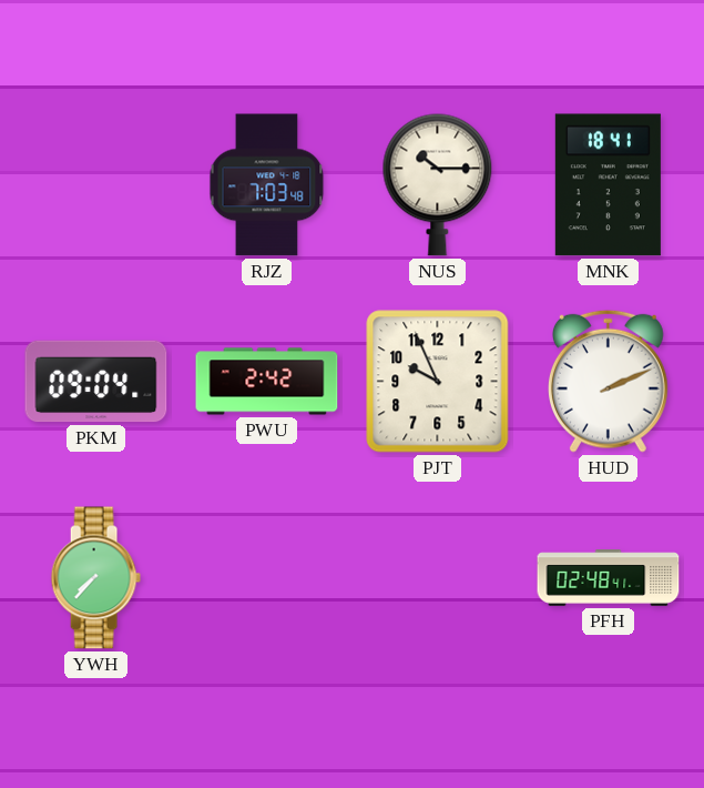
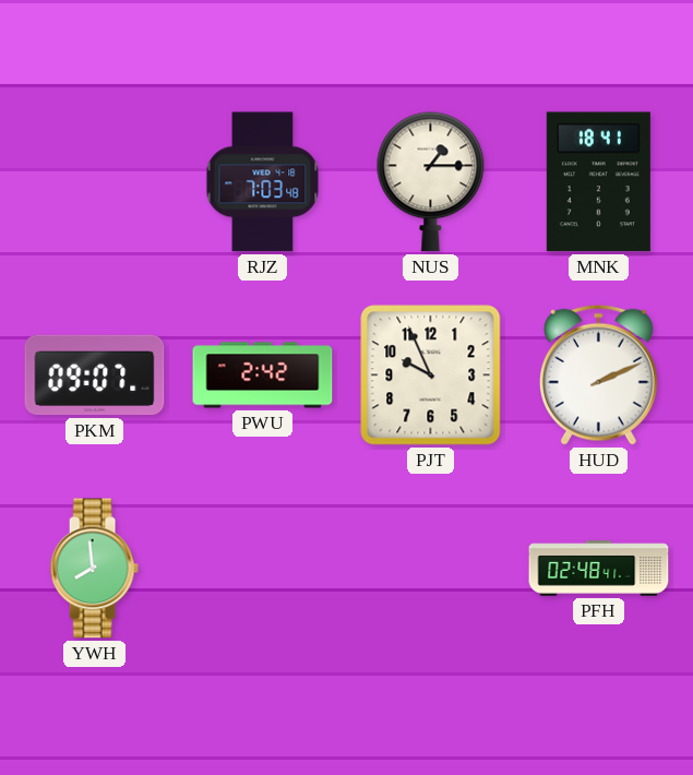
NUS: 10:15 -> 1:15
PKM: 09:04 -> 09:07
YWH: 7:37 -> 7:59
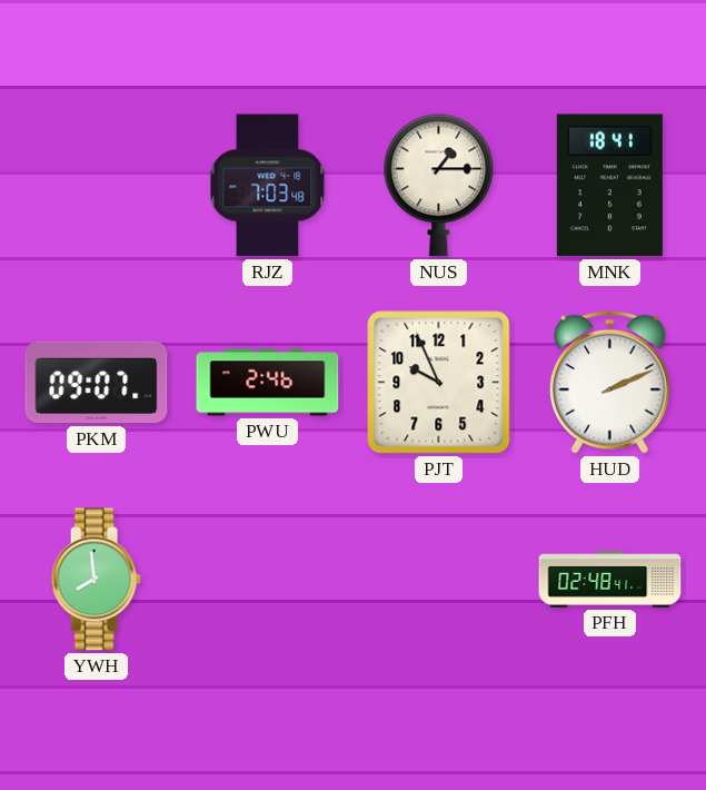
PWU: 2:42 -> 2:46
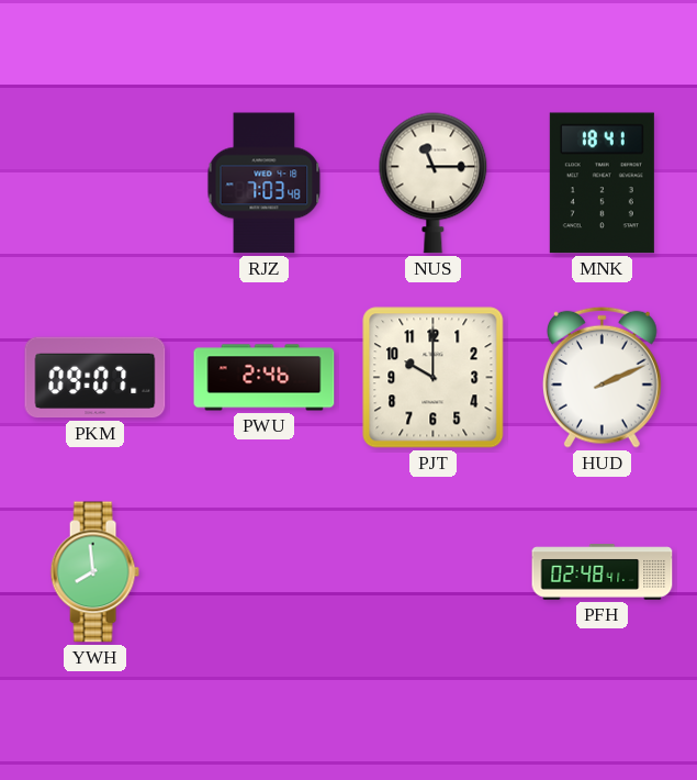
NUS: 1:15 -> 11:15
PJT: 9:56 -> 10:00
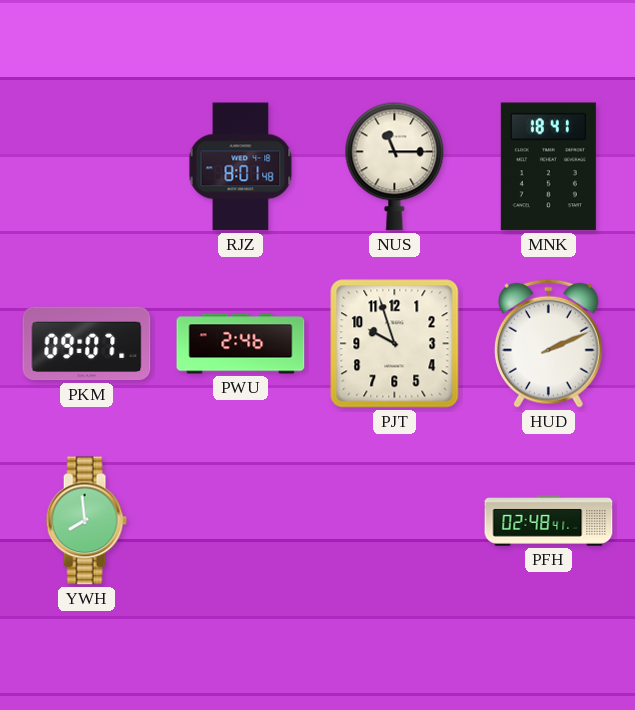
RJZ: 7:03 -> 8:01
PJT: 10:00 -> 9:57
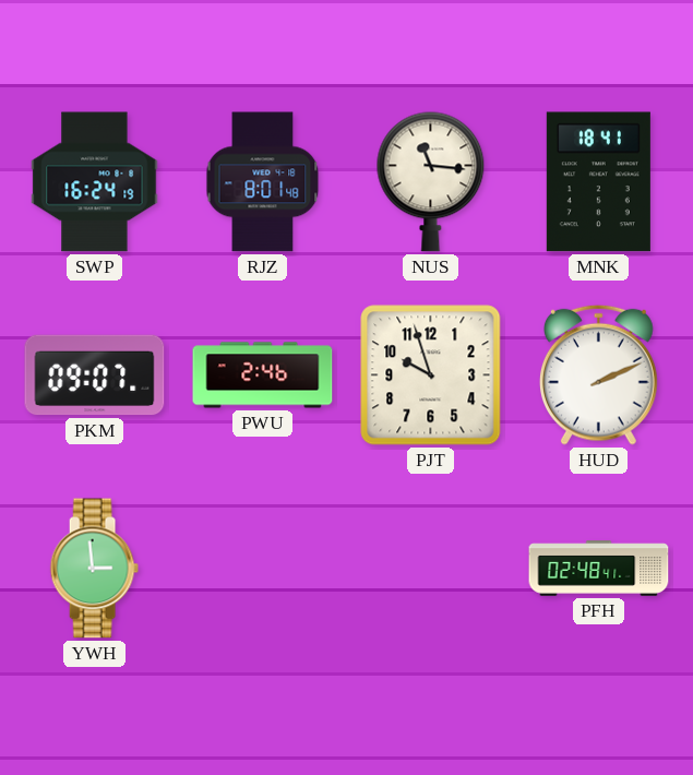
SWP: none -> 16:24
NUS: 11:15 -> 11:16
YWH: 7:59 -> 2:59
